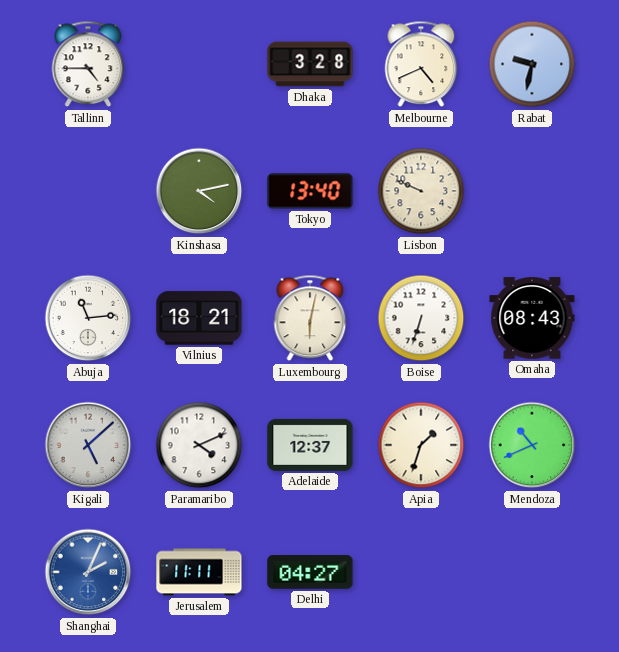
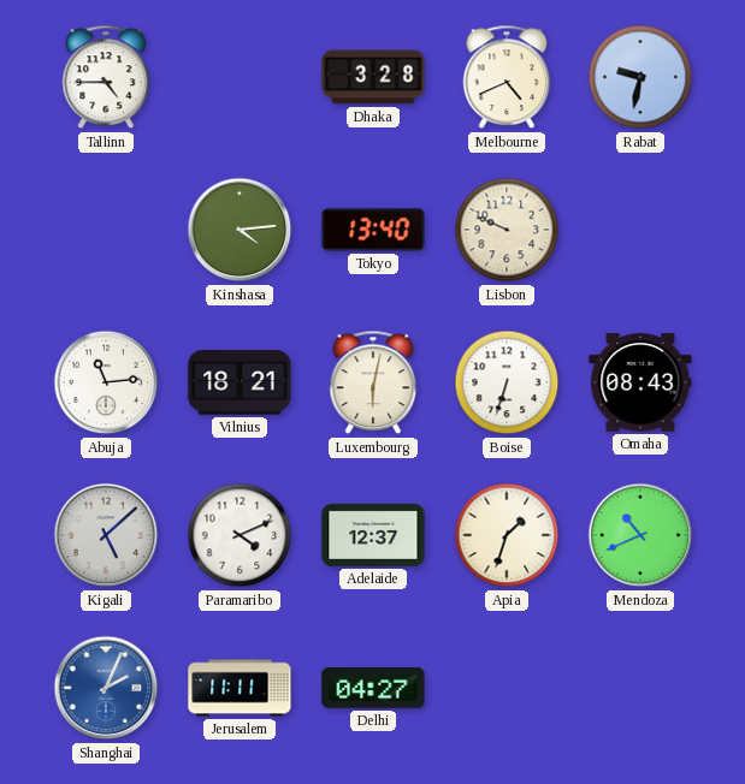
Kinshasa: 4:13 -> 4:14
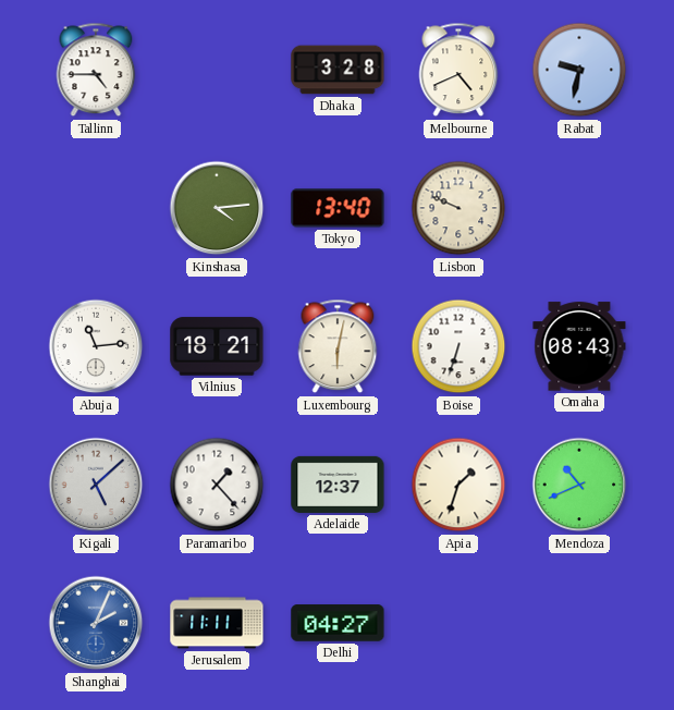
Paramaribo: 4:11 -> 1:23
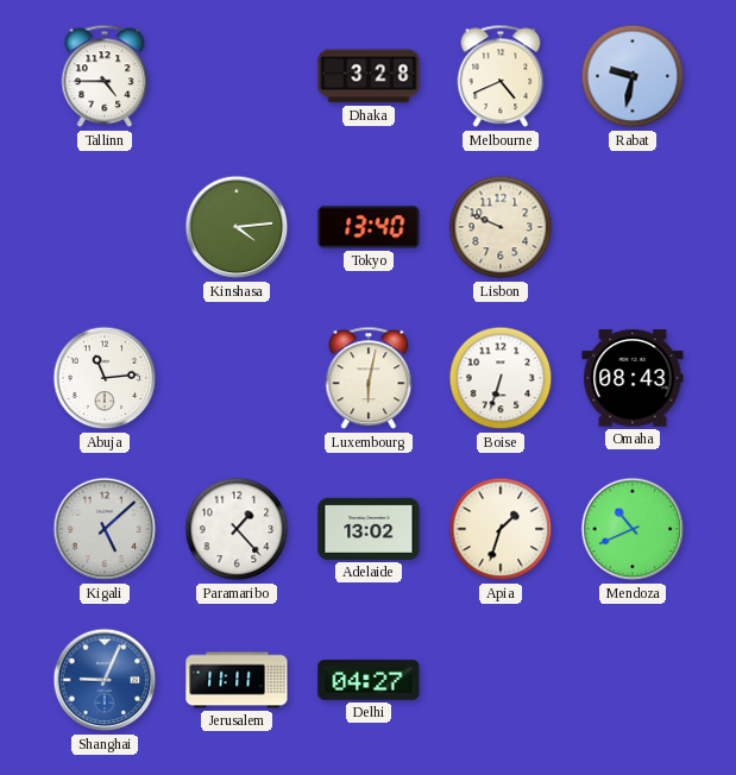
Vilnius: 18:21 -> none
Adelaide: 12:37 -> 13:02
Shanghai: 2:04 -> 9:04
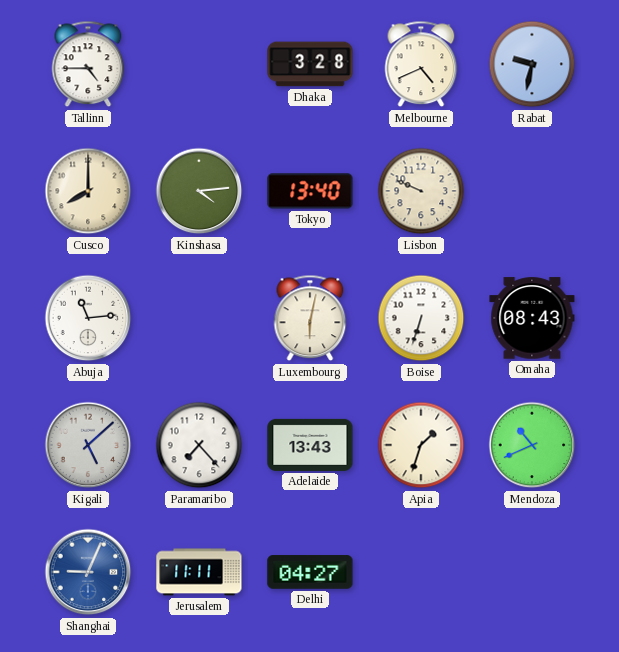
Cusco: none -> 8:00
Paramaribo: 1:23 -> 7:23
Adelaide: 13:02 -> 13:43
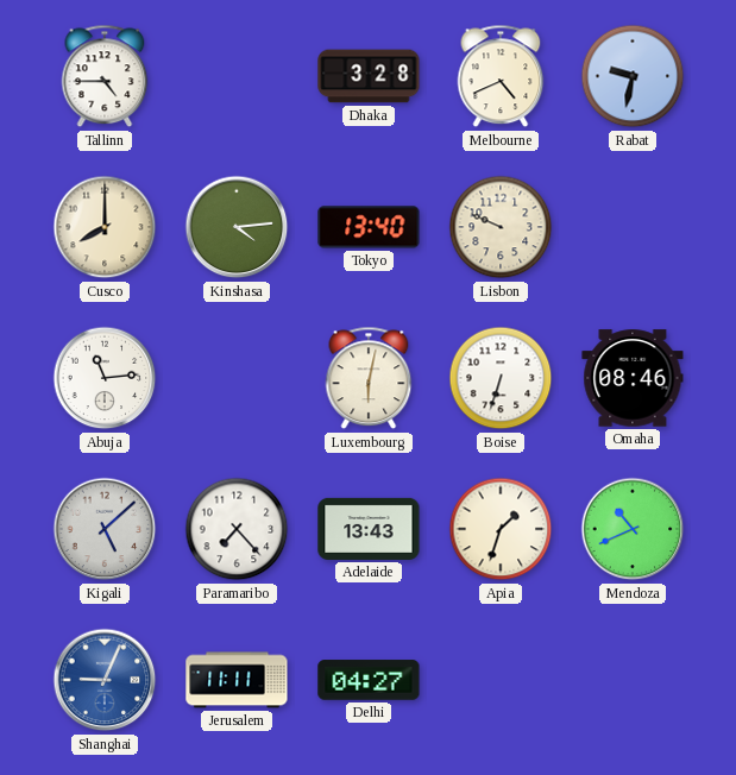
Omaha: 08:43 -> 08:46
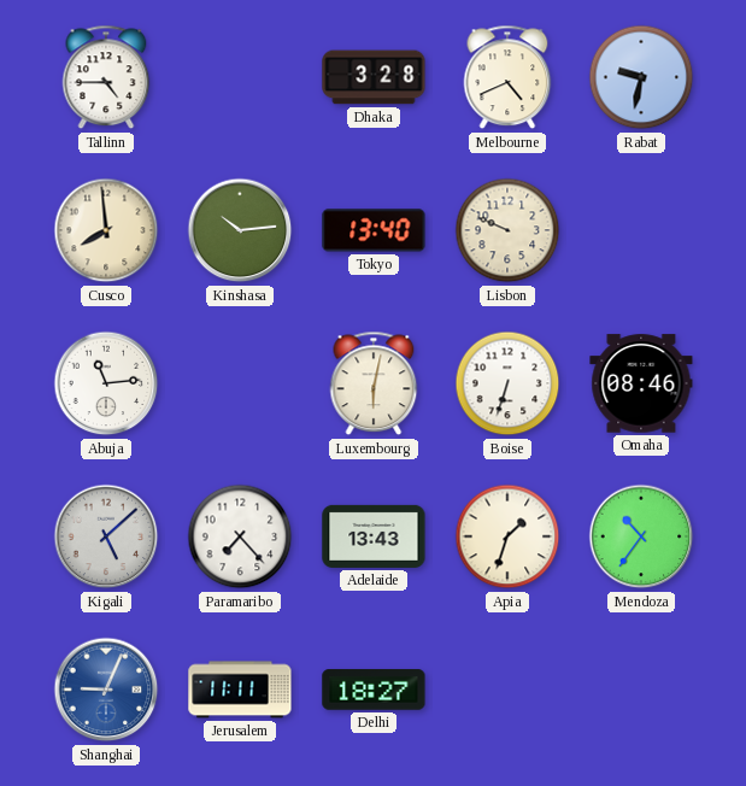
Cusco: 8:00 -> 7:59
Kinshasa: 4:14 -> 10:14
Mendoza: 10:41 -> 10:36
Delhi: 04:27 -> 18:27
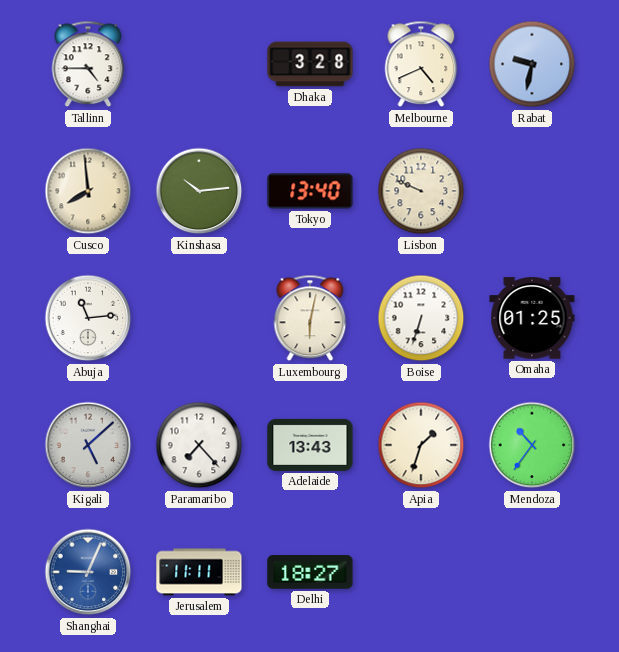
Omaha: 08:46 -> 01:25
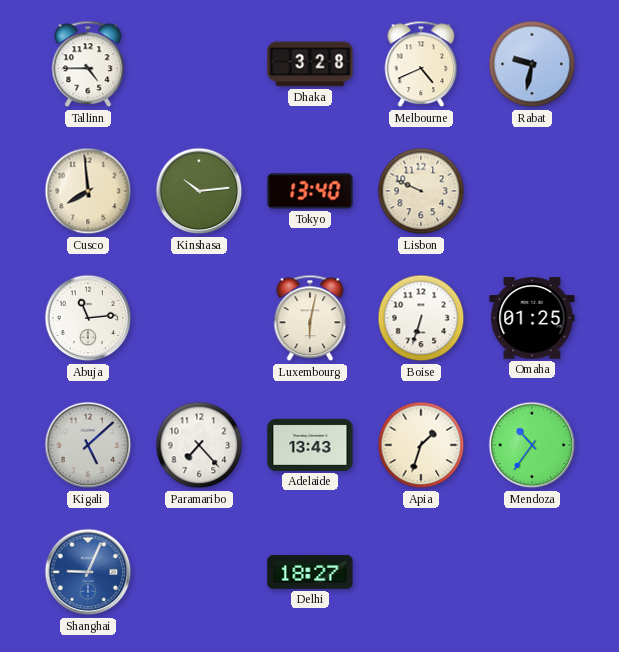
Jerusalem: 11:11 -> none
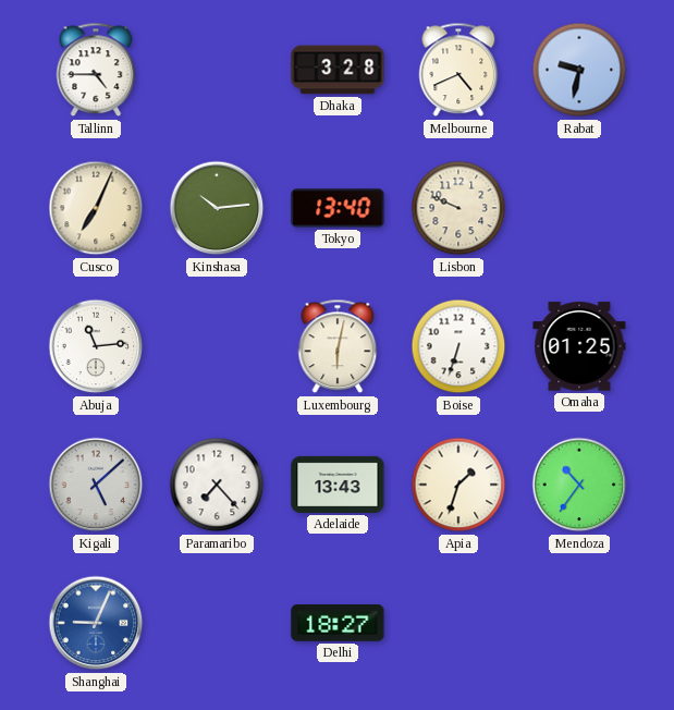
Cusco: 7:59 -> 7:04
